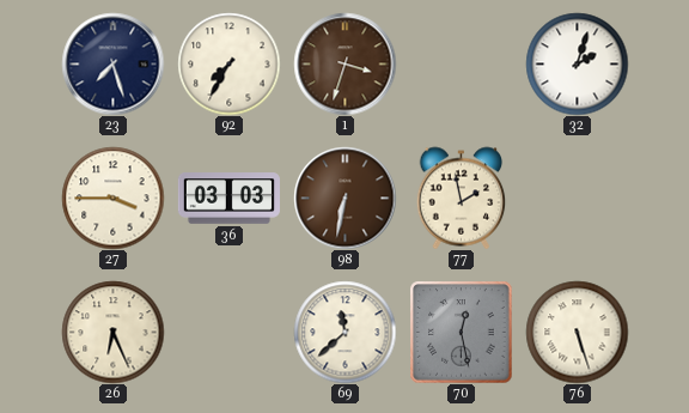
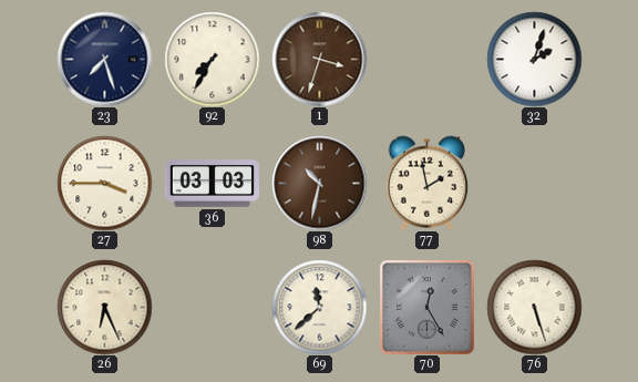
98: 6:32 -> 10:32
70: 12:28 -> 12:25
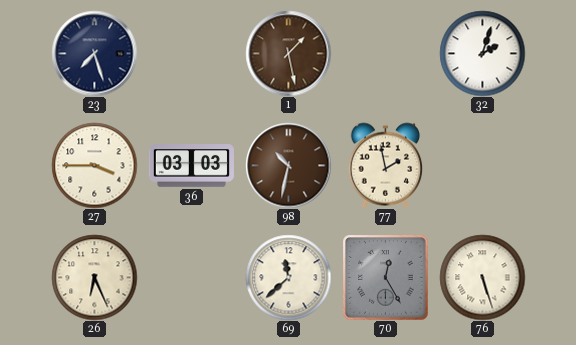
92: 7:35 -> none
1: 3:33 -> 1:28
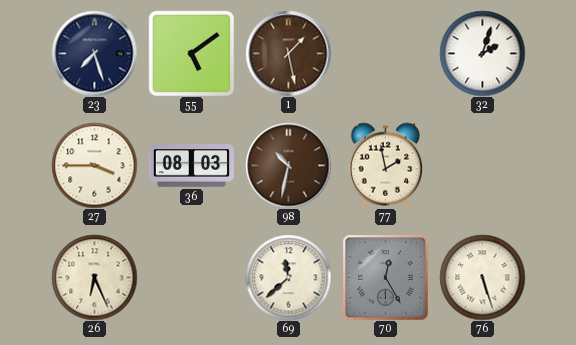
55: none -> 5:09
36: 03:03 -> 08:03
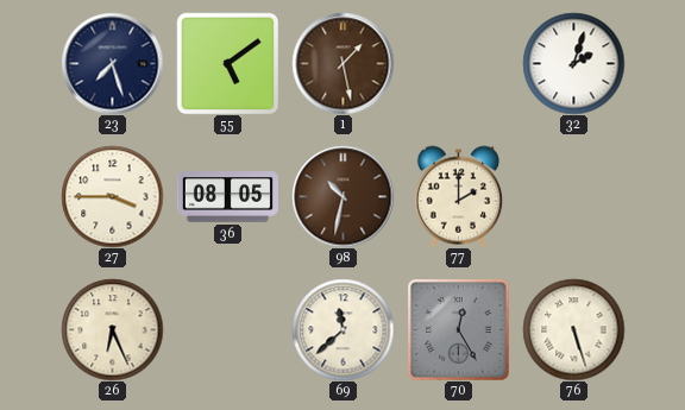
36: 08:03 -> 08:05
77: 1:58 -> 2:00
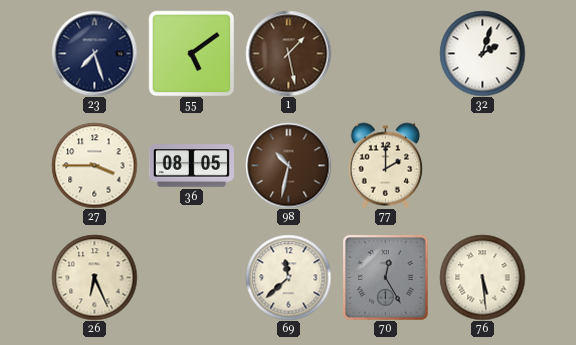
76: 5:27 -> 5:29
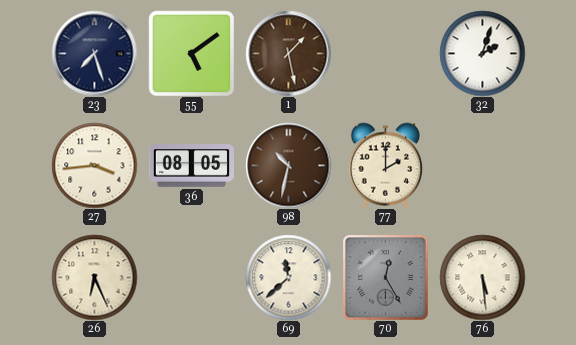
27: 3:45 -> 3:44
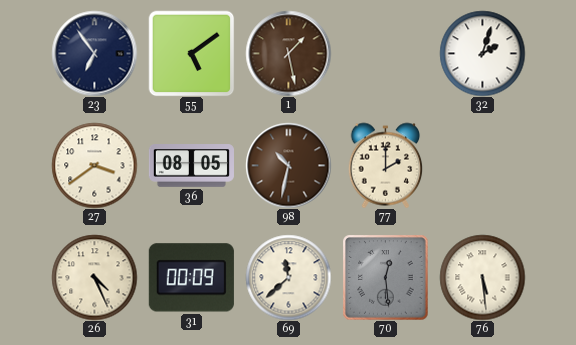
23: 7:27 -> 6:54
27: 3:44 -> 3:39
26: 6:26 -> 4:26
31: none -> 00:09
70: 12:25 -> 12:29
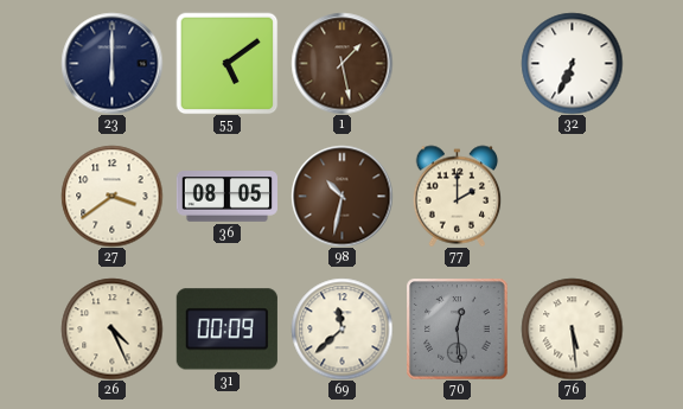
23: 6:54 -> 6:00
32: 2:03 -> 6:34
